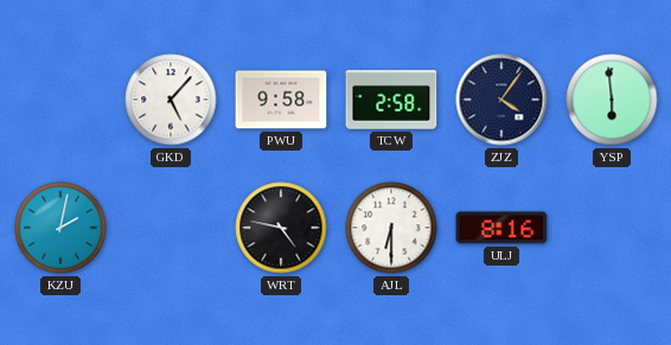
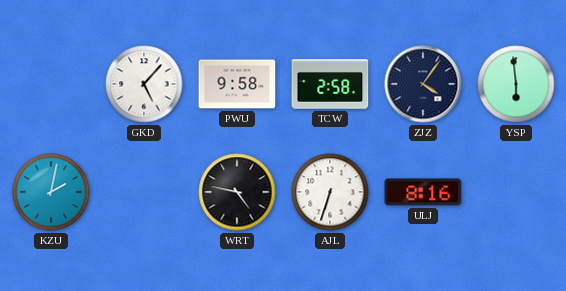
AJL: 6:30 -> 6:33
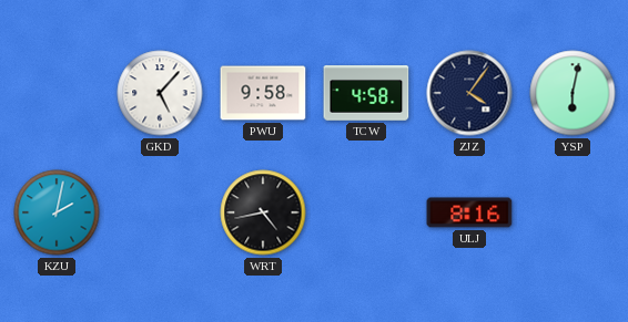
TCW: 2:58 -> 4:58
YSP: 5:59 -> 6:02
WRT: 4:47 -> 4:43
AJL: 6:33 -> none
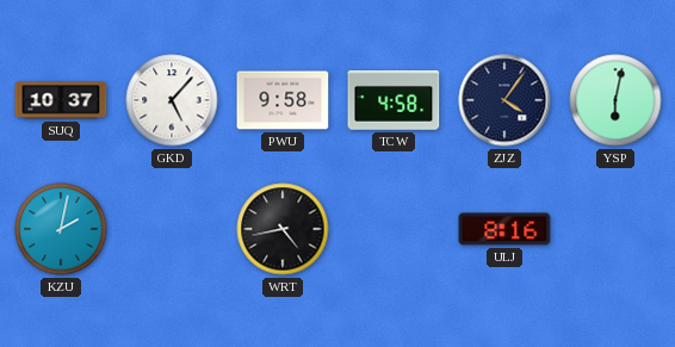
SUQ: none -> 10:37
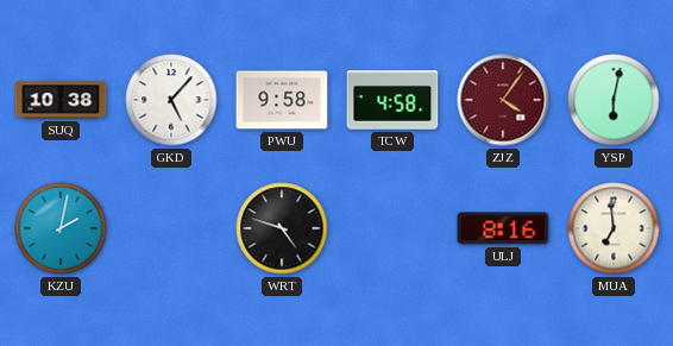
SUQ: 10:37 -> 10:38
ZJZ dial: navy -> burgundy
WRT: 4:43 -> 4:48
MUA: none -> 6:59
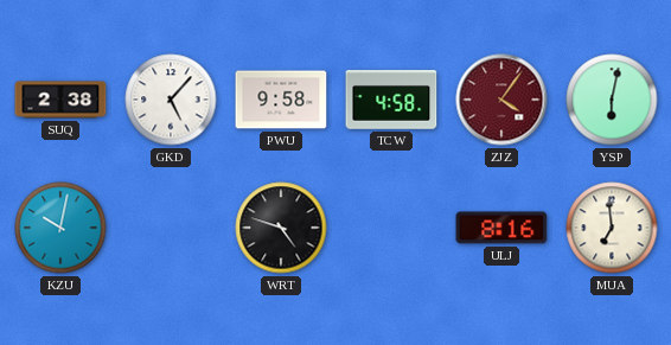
SUQ: 10:38 -> 2:38
KZU: 2:02 -> 10:02
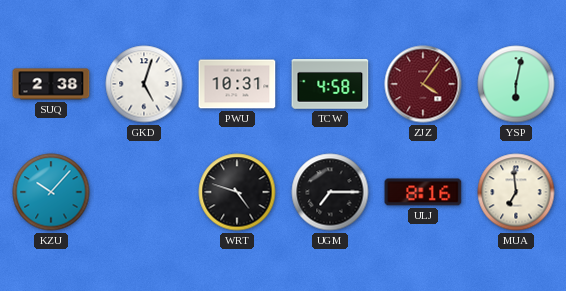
GKD: 5:07 -> 5:03
PWU: 9:58 -> 10:31
KZU: 10:02 -> 10:07
UGM: none -> 7:15
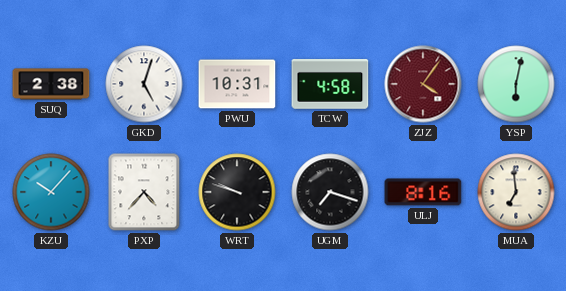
PXP: none -> 4:37
WRT: 4:48 -> 9:48
UGM: 7:15 -> 7:18
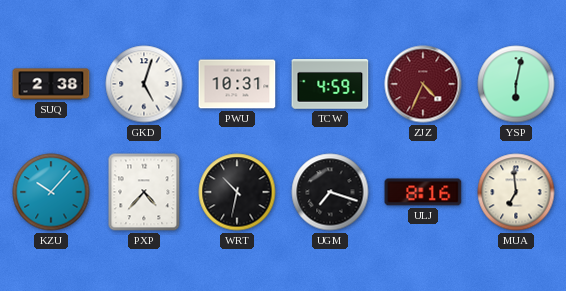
TCW: 4:58 -> 4:59
ZJZ: 4:06 -> 4:34
WRT: 9:48 -> 10:32
